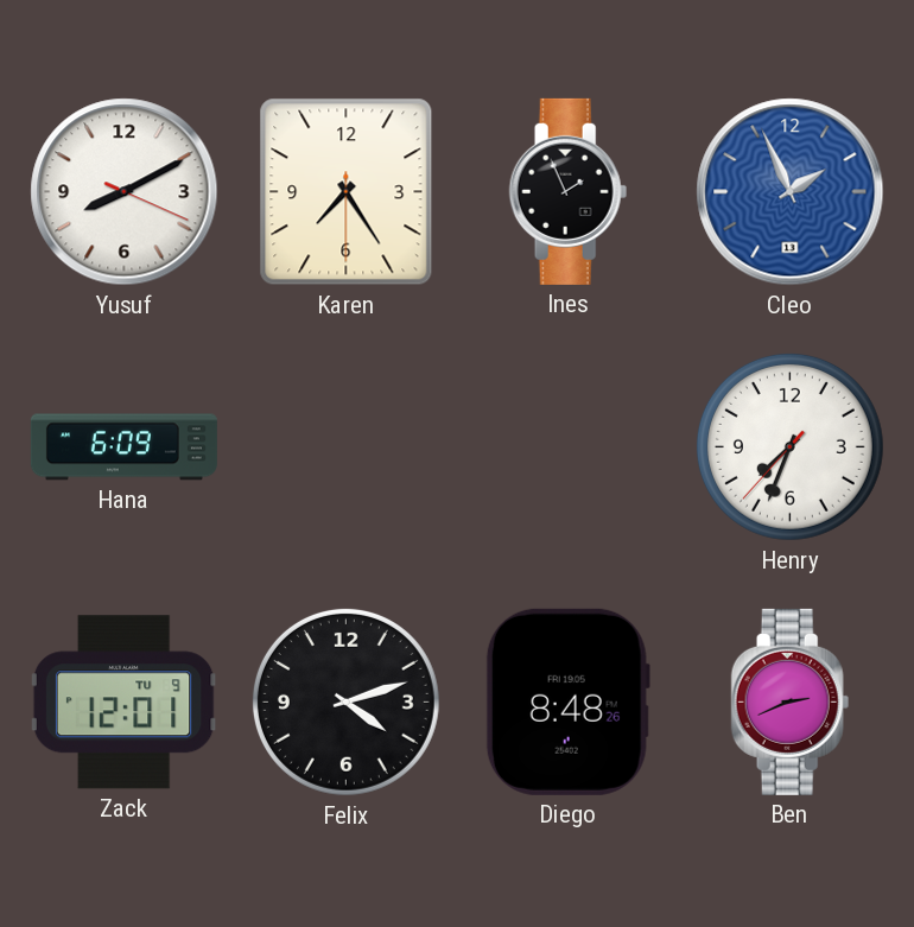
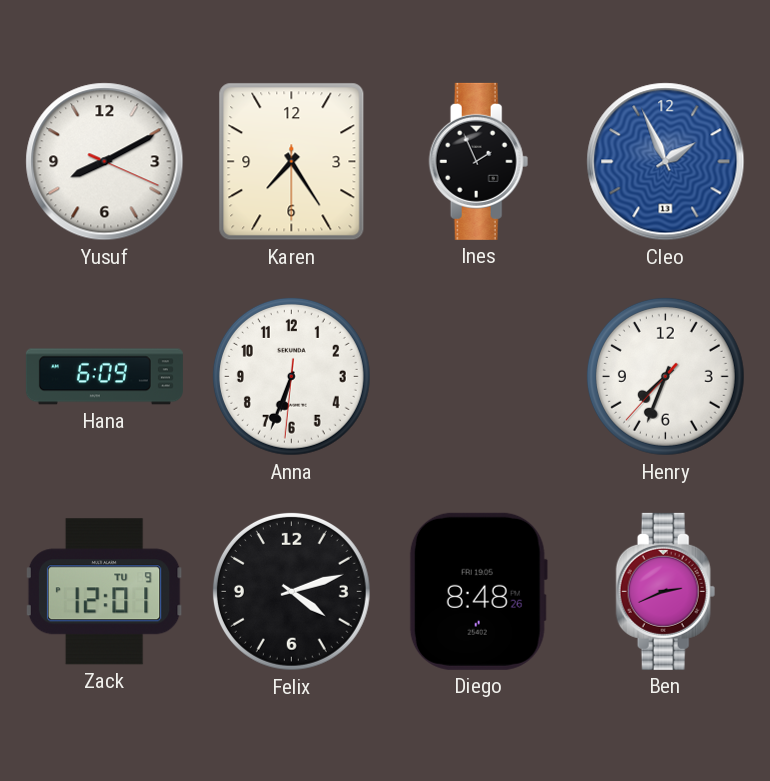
Anna: none -> 6:33
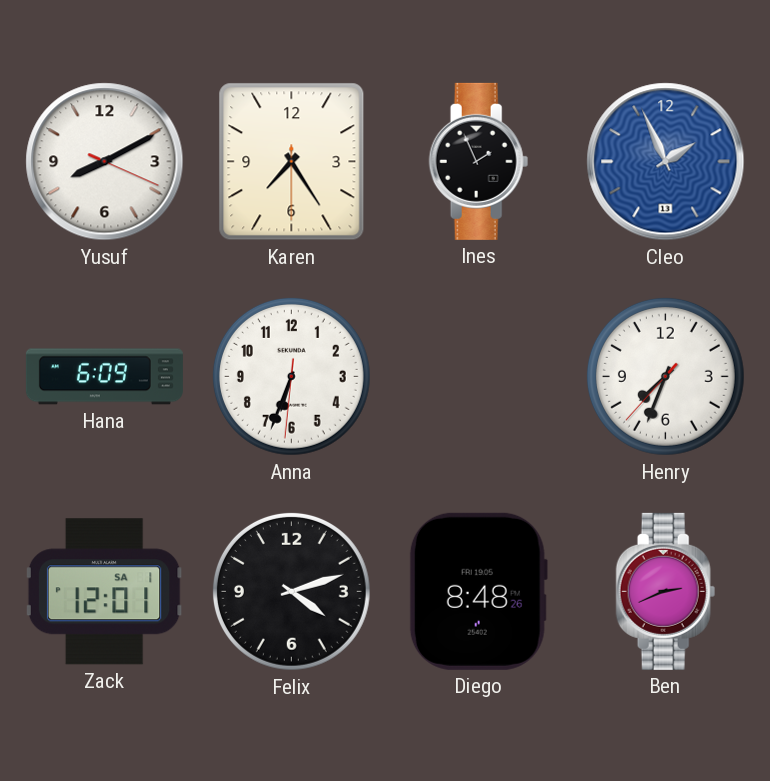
Zack date: TU 9 -> SA 1
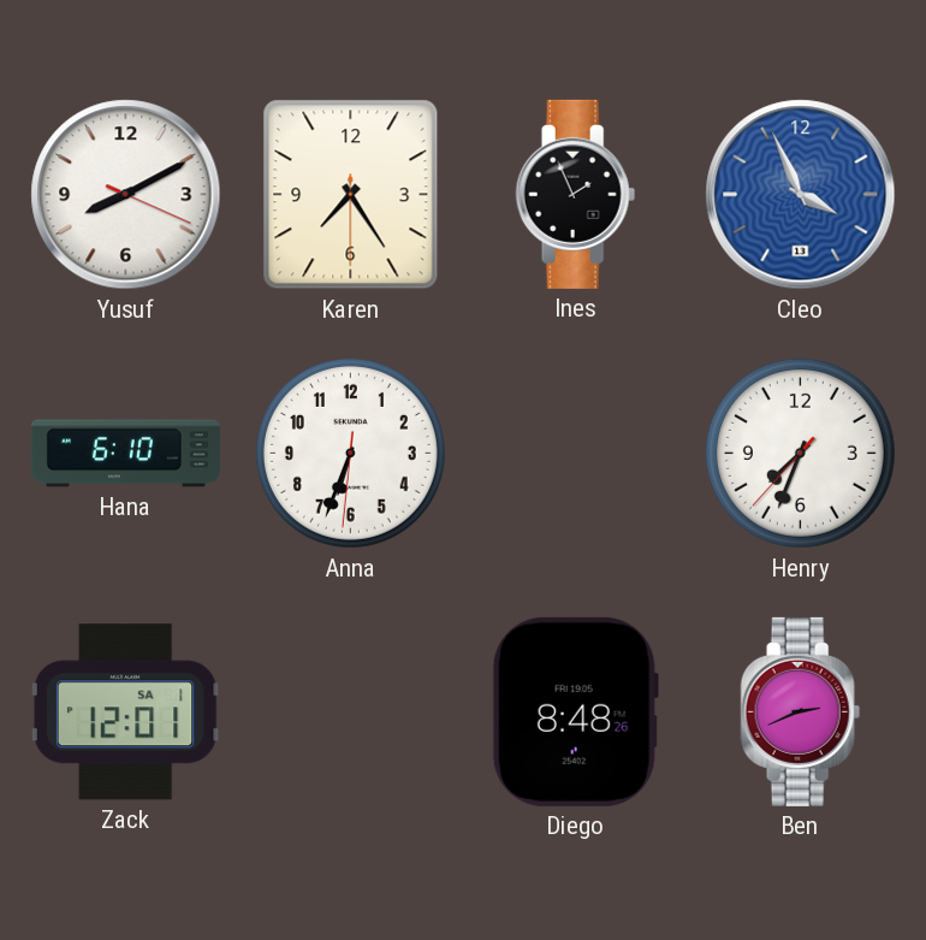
Cleo: 1:56 -> 3:56
Hana: 6:09 -> 6:10
Felix: 4:12 -> none
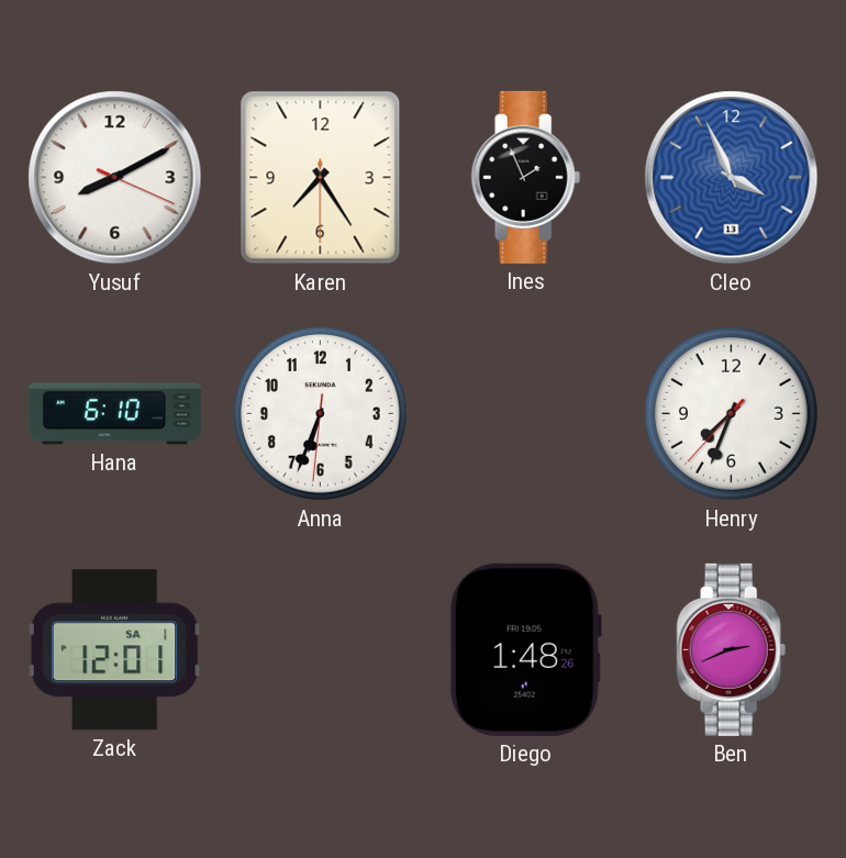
Diego: 8:48 -> 1:48
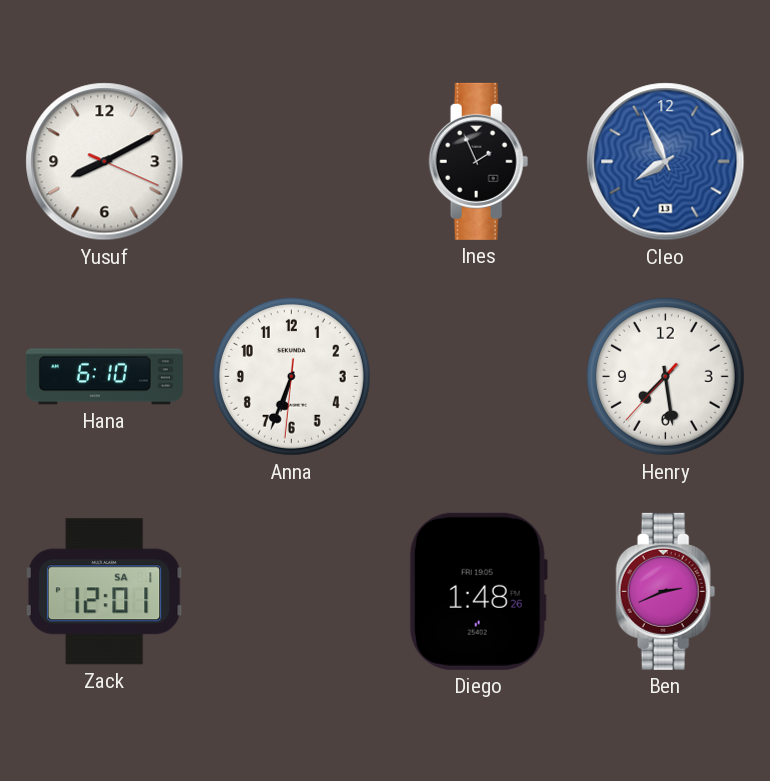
Karen: 7:24 -> none
Cleo: 3:56 -> 7:56
Henry: 7:33 -> 7:28
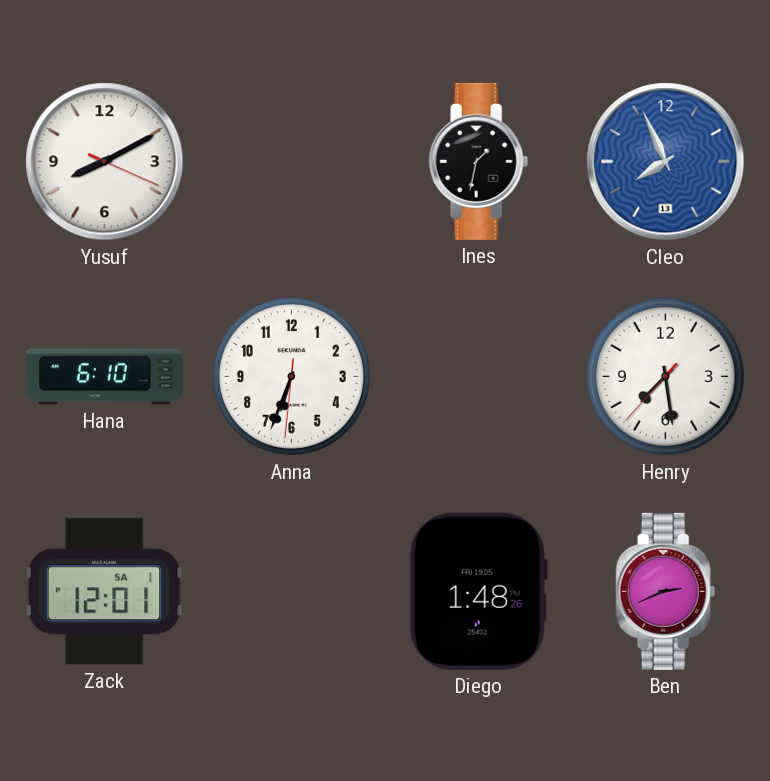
Ines: 1:56 -> 1:32
